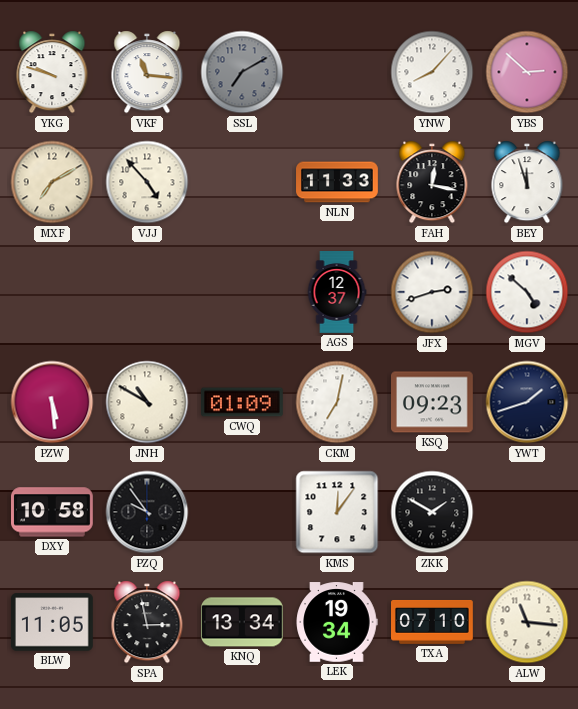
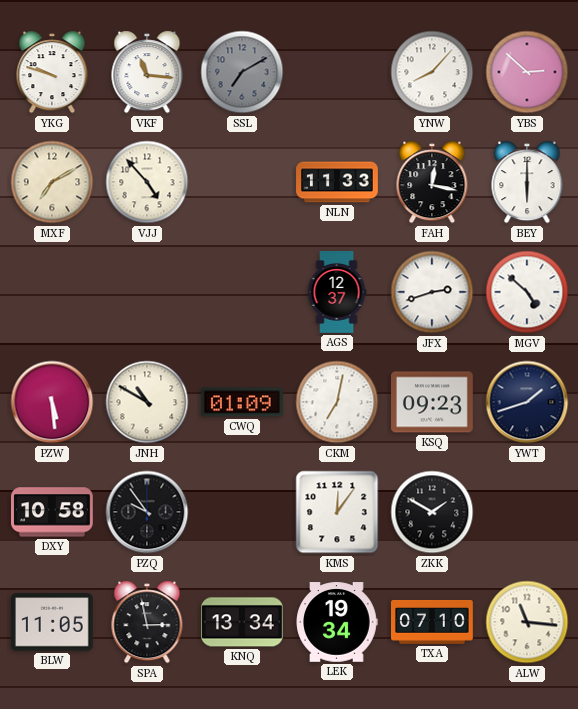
BEY: 11:57 -> 6:00
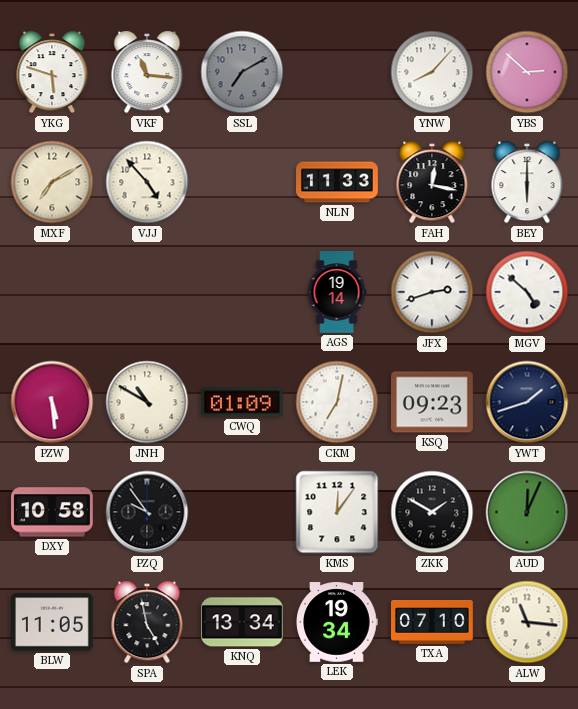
YKG: 9:48 -> 5:48
AGS: 12:37 -> 19:14
AUD: none -> 12:04
SPA: 2:58 -> 4:58
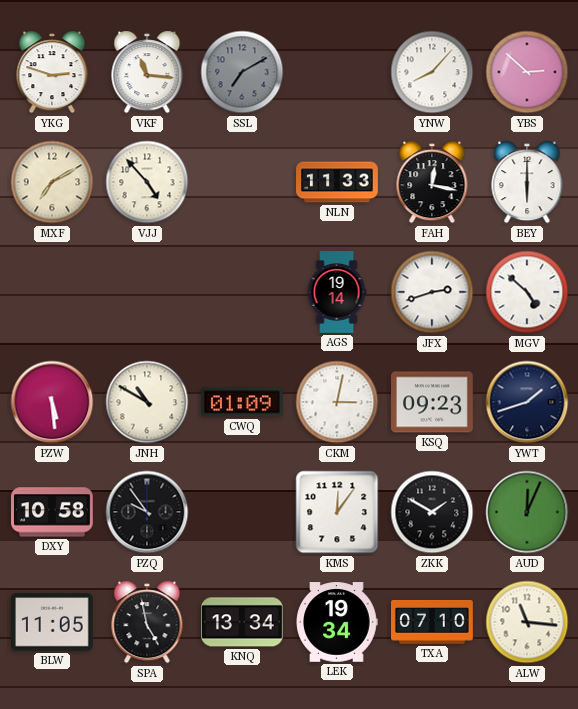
YKG: 5:48 -> 2:48
CKM: 7:02 -> 3:02
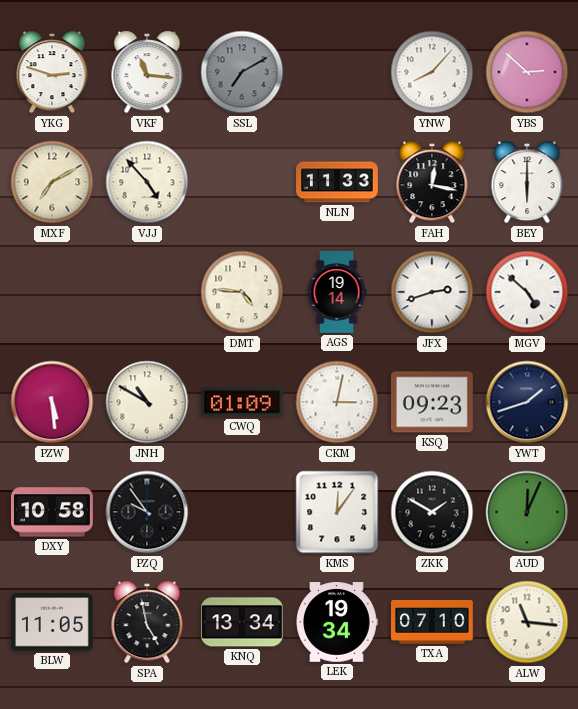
DMT: none -> 4:46
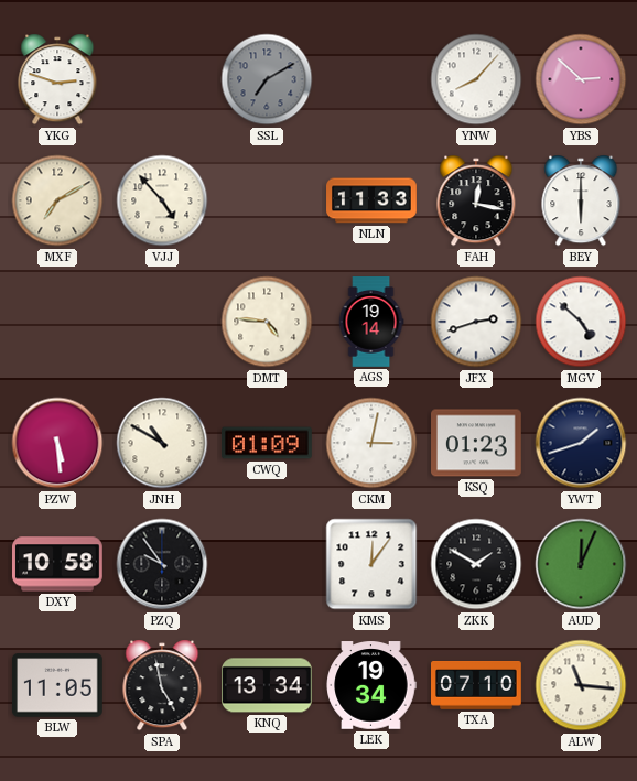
VKF: 11:16 -> none
KSQ: 09:23 -> 01:23
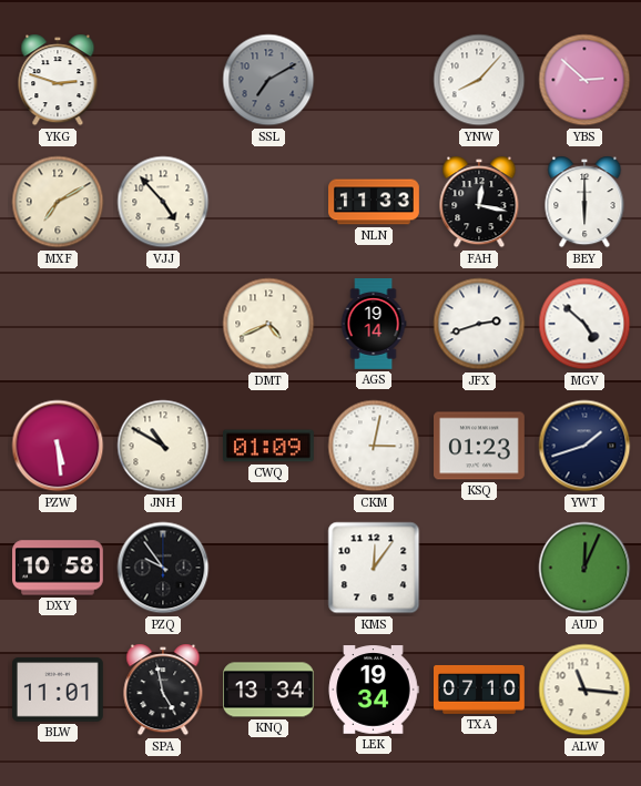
DMT: 4:46 -> 4:41
ZKK: 1:50 -> none
BLW: 11:05 -> 11:01
